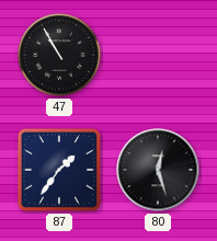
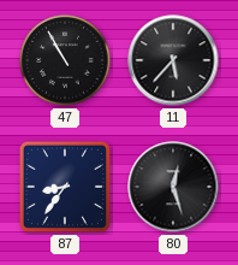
11: none -> 5:37
87: 1:36 -> 8:36
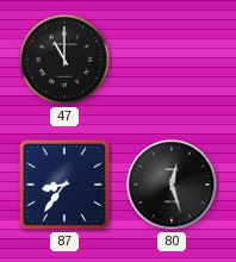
47: 10:55 -> 11:00
11: 5:37 -> none
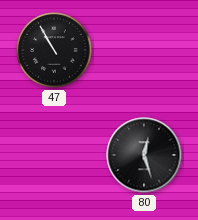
47: 11:00 -> 10:55
87: 8:36 -> none
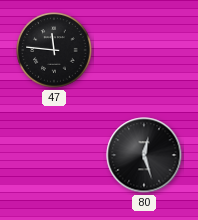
47: 10:55 -> 11:46
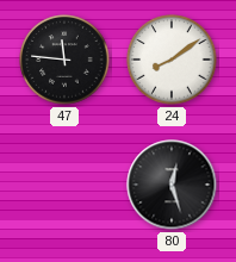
24: none -> 8:09
